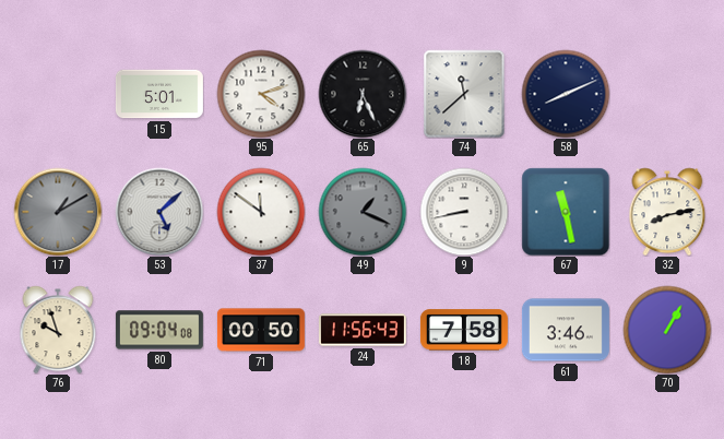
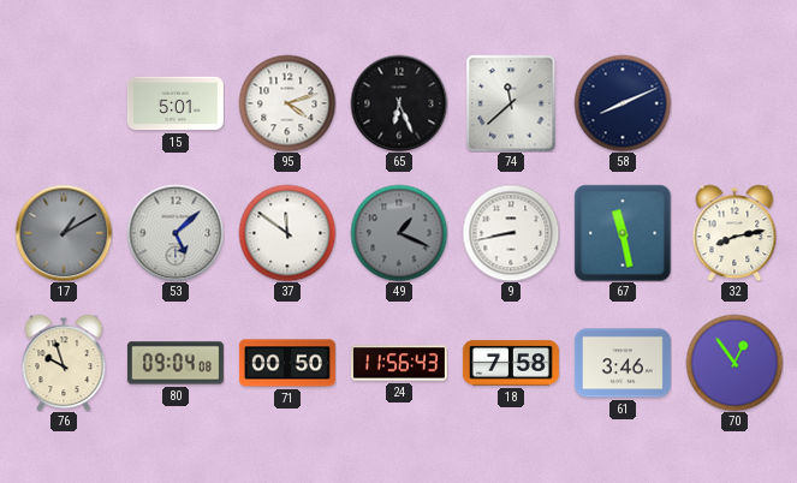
70: 1:05 -> 12:54
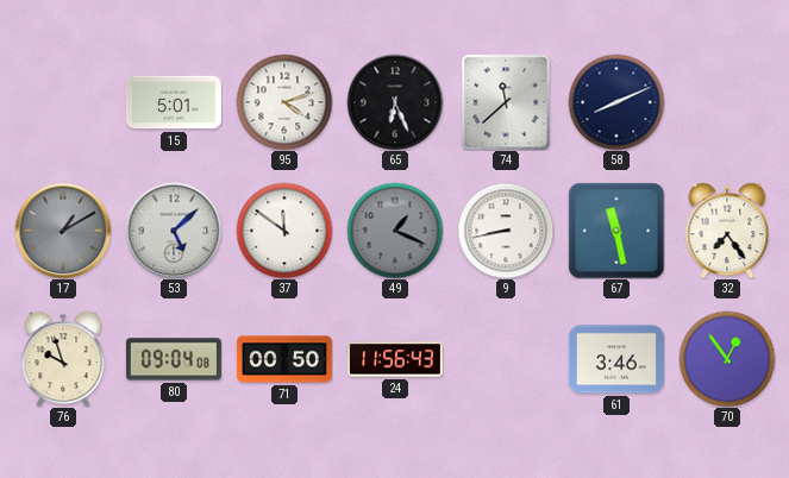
32: 8:13 -> 7:24
18: 7:58 -> none
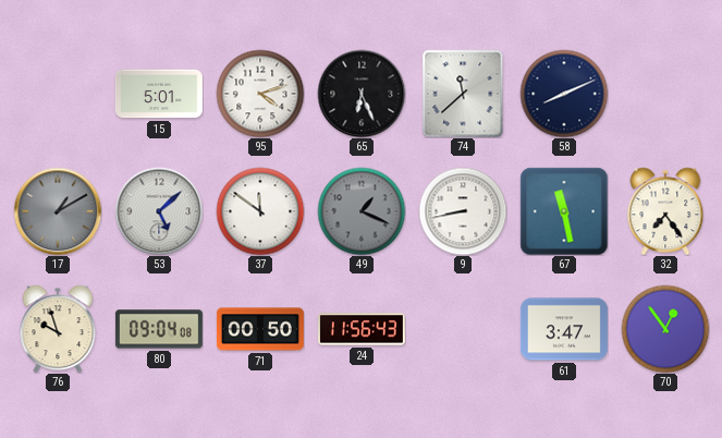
61: 3:46 -> 3:47
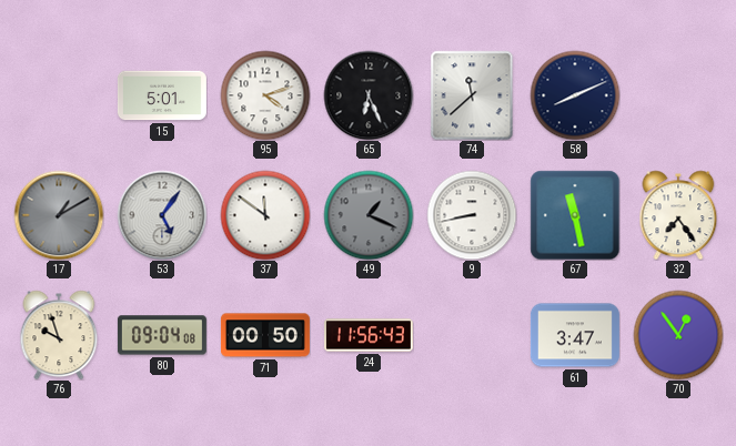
53: 5:08 -> 5:06
